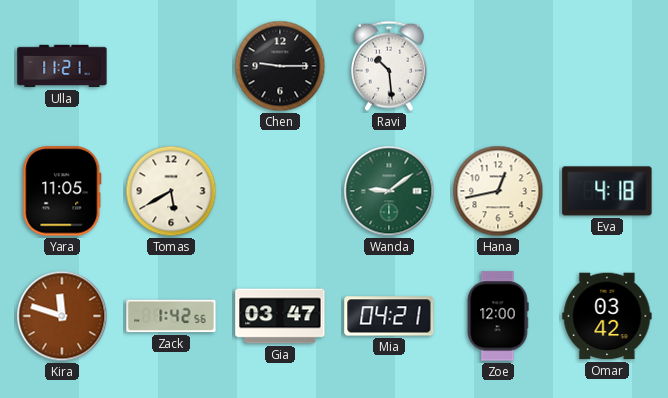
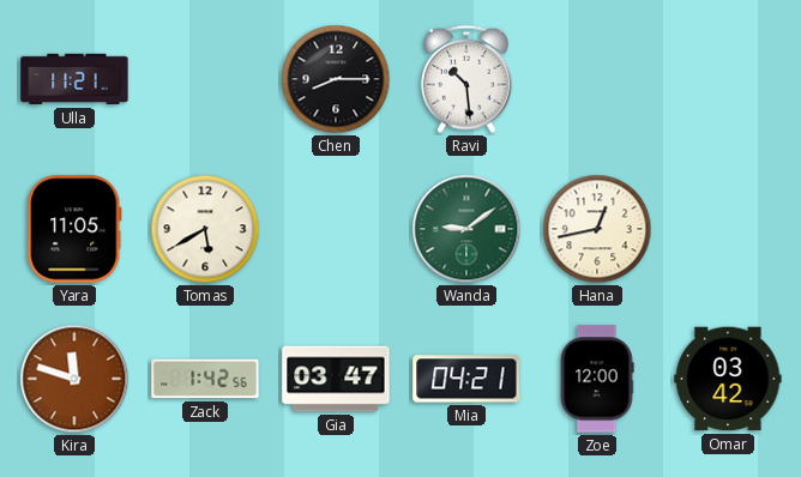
Chen: 9:15 -> 8:15
Eva: 4:18 -> none
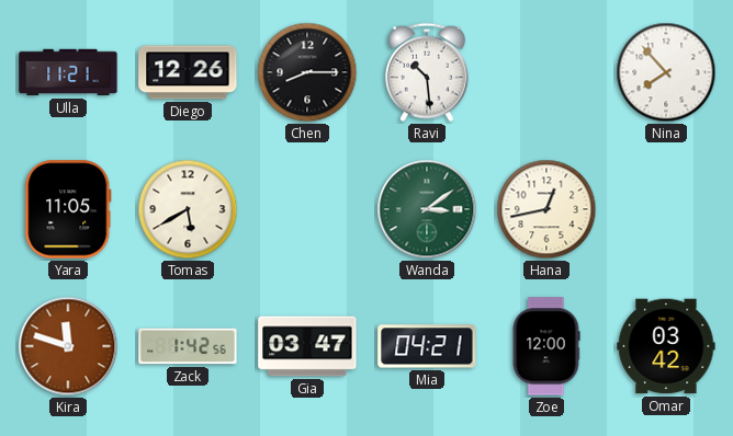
Diego: none -> 12:26
Nina: none -> 7:53
Wanda: 9:09 -> 3:09
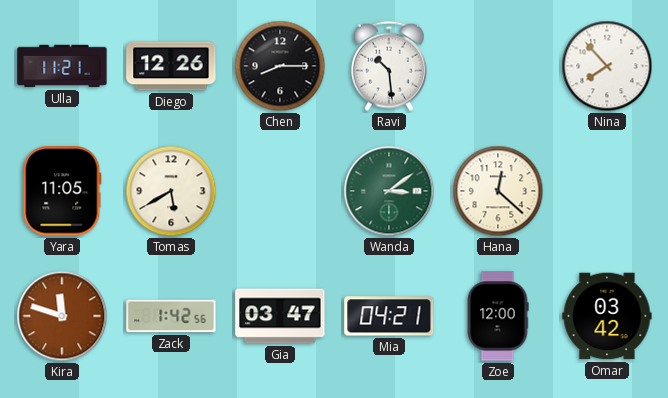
Hana: 12:43 -> 12:22
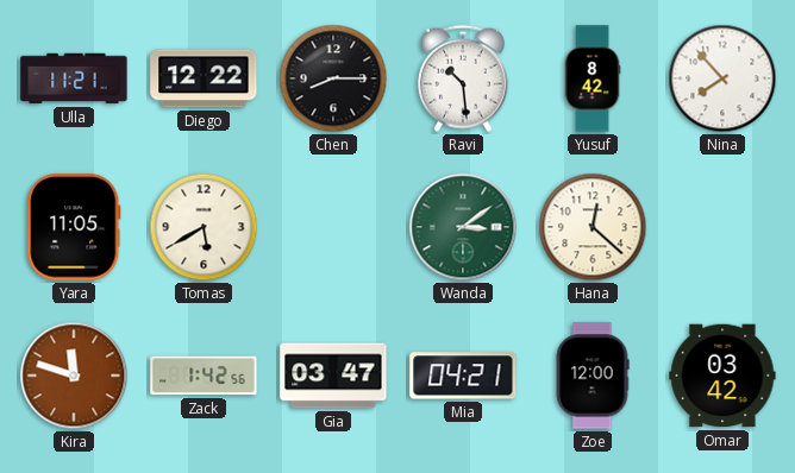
Diego: 12:26 -> 12:22
Yusuf: none -> 8:42
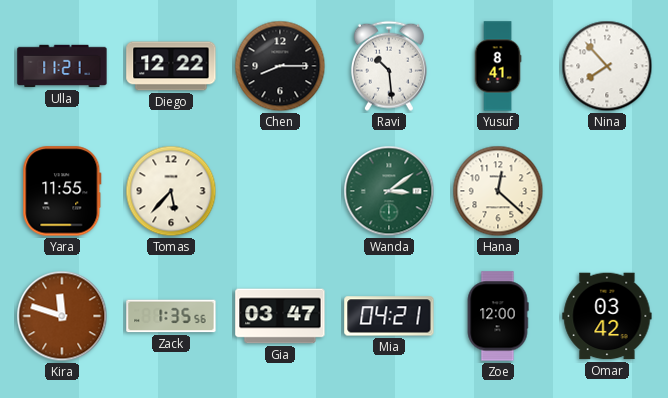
Yusuf: 8:42 -> 8:41
Yara: 11:05 -> 11:55
Tomas: 5:40 -> 5:37
Zack: 1:42 -> 1:35
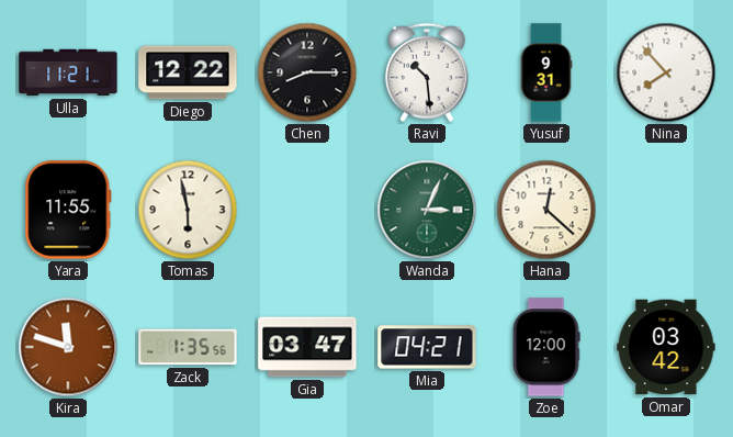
Yusuf: 8:41 -> 9:31
Tomas: 5:37 -> 5:58
Wanda: 3:09 -> 3:04
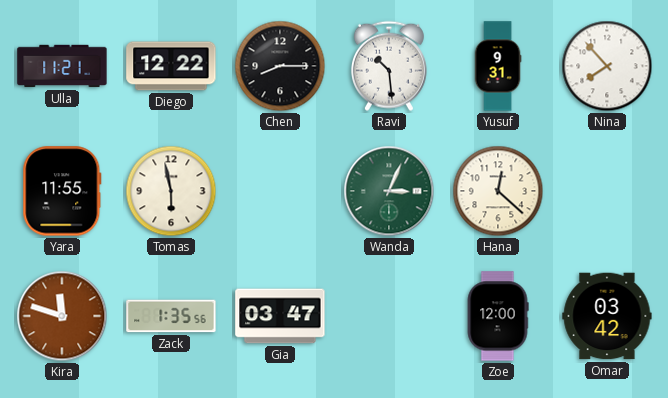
Mia: 04:21 -> none
